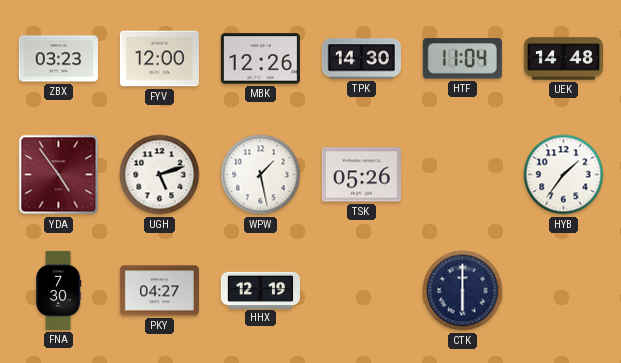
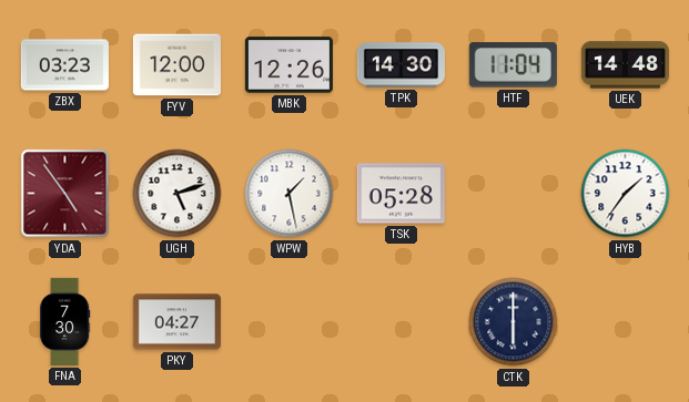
TSK: 05:26 -> 05:28
HHX: 12:19 -> none
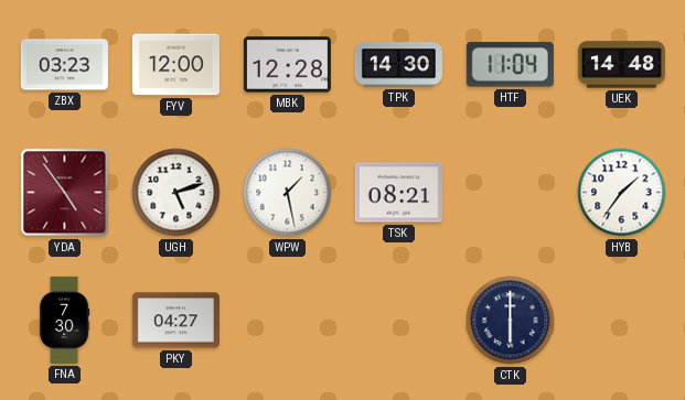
MBK: 12:26 -> 12:28
TSK: 05:28 -> 08:21
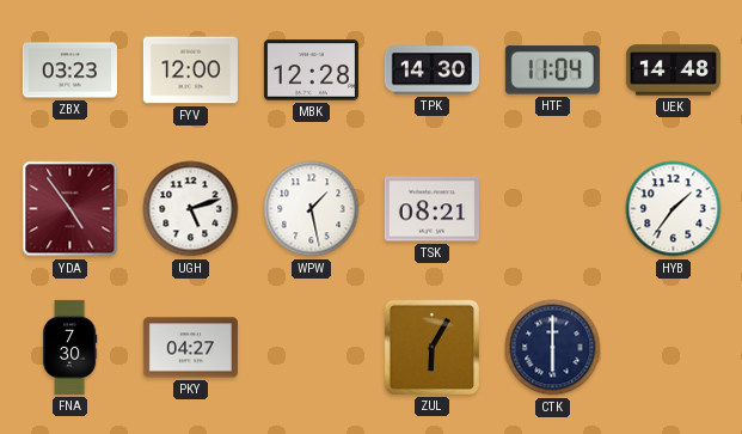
ZUL: none -> 6:05
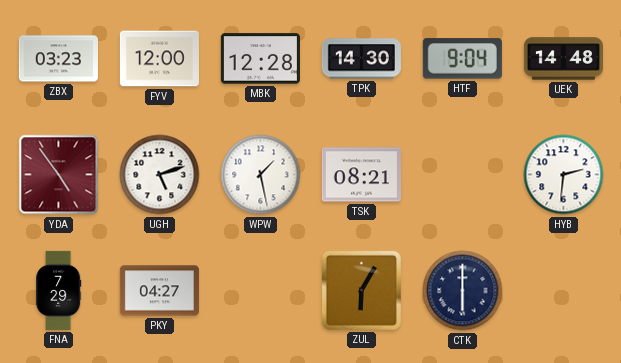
HTF: 11:04 -> 9:04
HYB: 1:36 -> 2:31
FNA: 7:30 -> 7:29
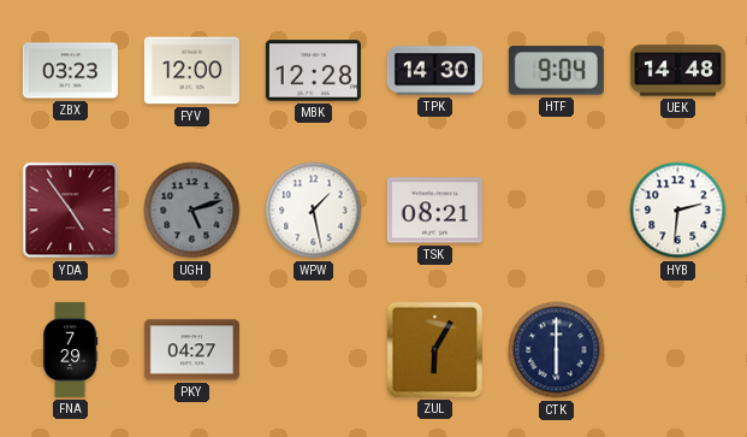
UGH dial: white -> grey
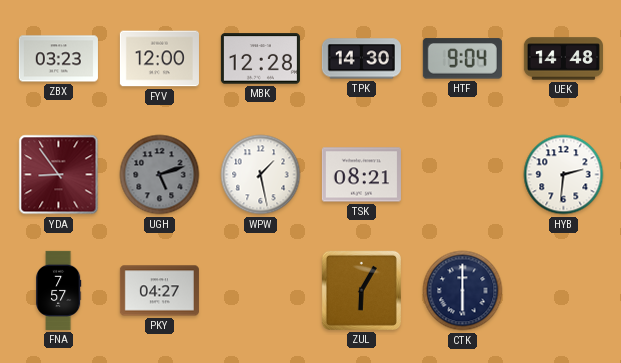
YDA: 4:54 -> 8:54
FNA: 7:29 -> 7:57
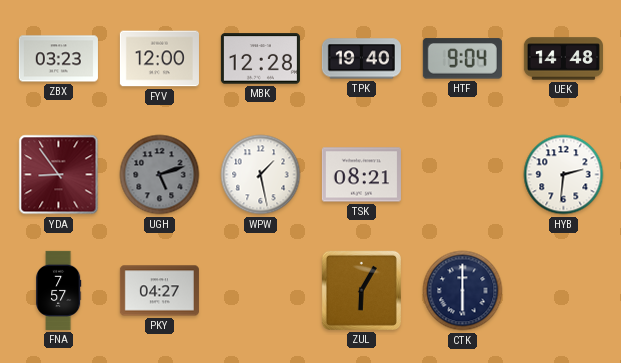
TPK: 14:30 -> 19:40
